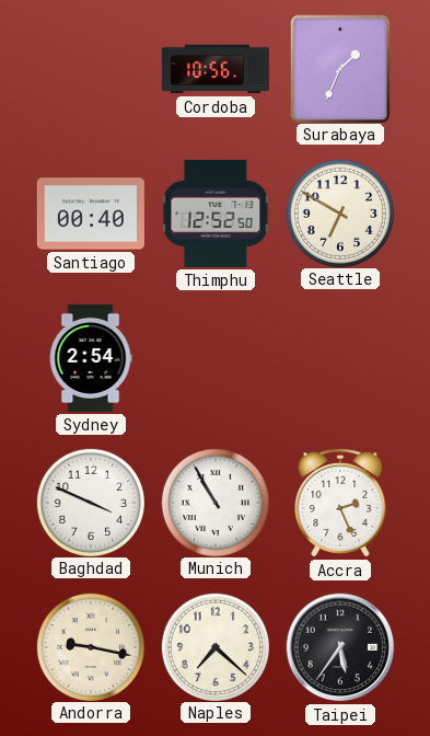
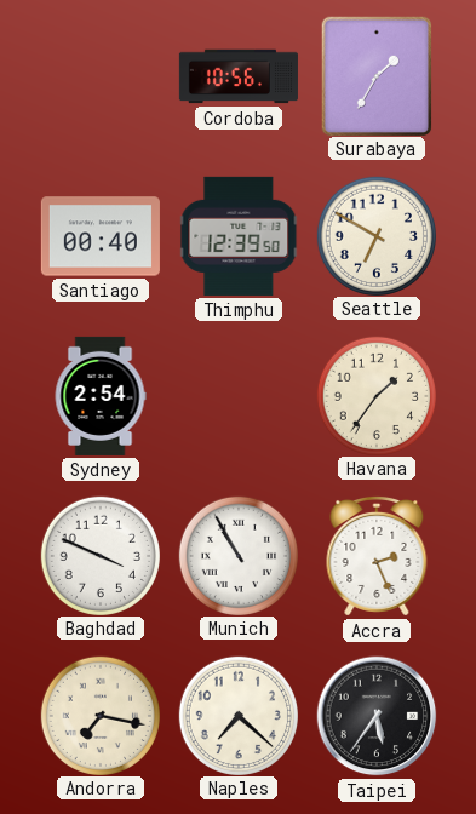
Surabaya: 1:34 -> 1:35
Thimphu: 12:52 -> 12:39
Havana: none -> 1:36
Andorra: 9:17 -> 7:17
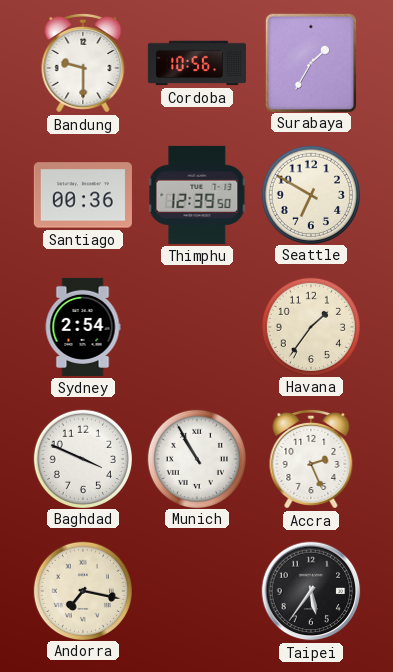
Bandung: none -> 9:30
Santiago: 00:40 -> 00:36
Naples: 7:22 -> none
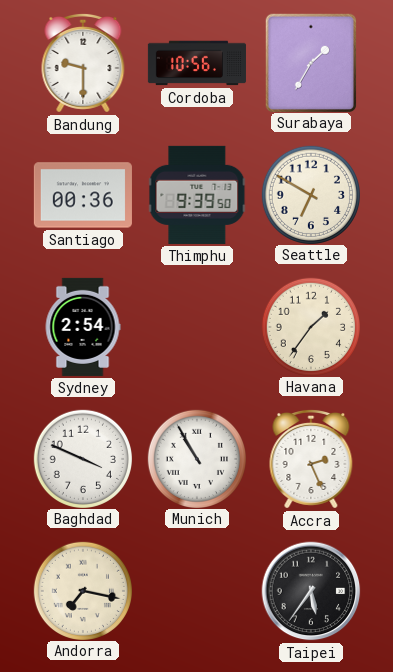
Thimphu: 12:39 -> 9:39
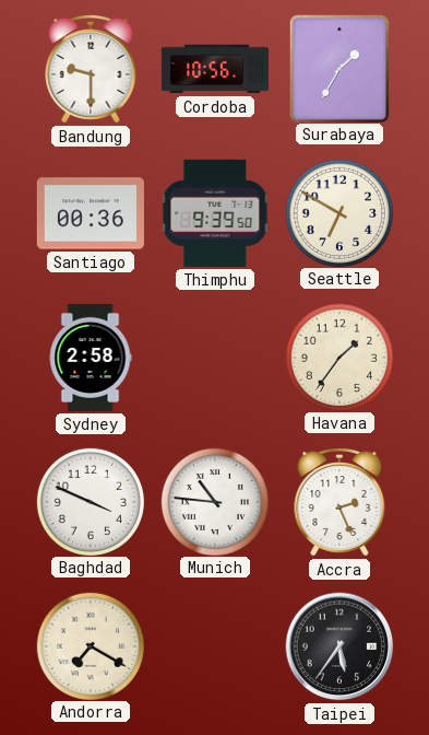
Sydney: 2:54 -> 2:58
Munich: 10:55 -> 10:46
Andorra: 7:17 -> 7:20
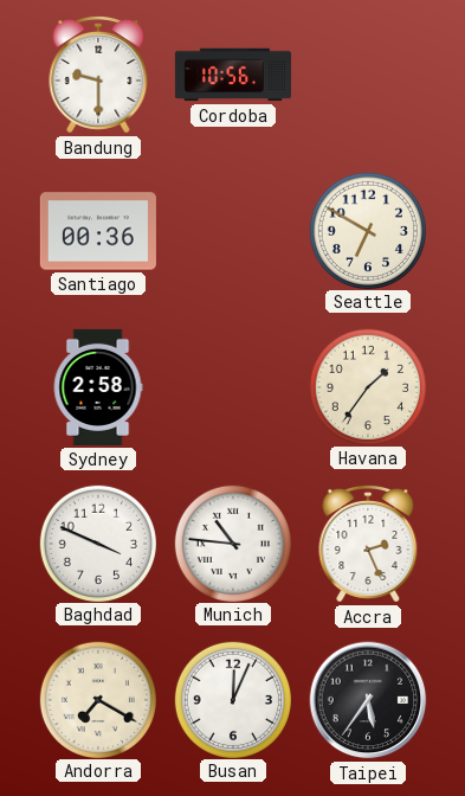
Surabaya: 1:35 -> none
Thimphu: 9:39 -> none
Busan: none -> 12:04
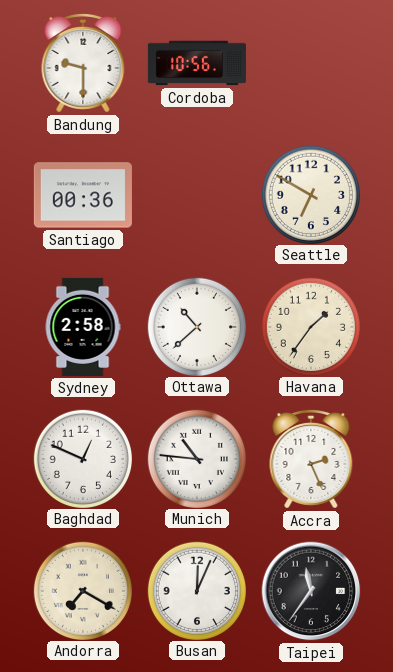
Ottawa: none -> 10:38
Baghdad: 3:49 -> 12:49
Taipei: 5:36 -> 11:36
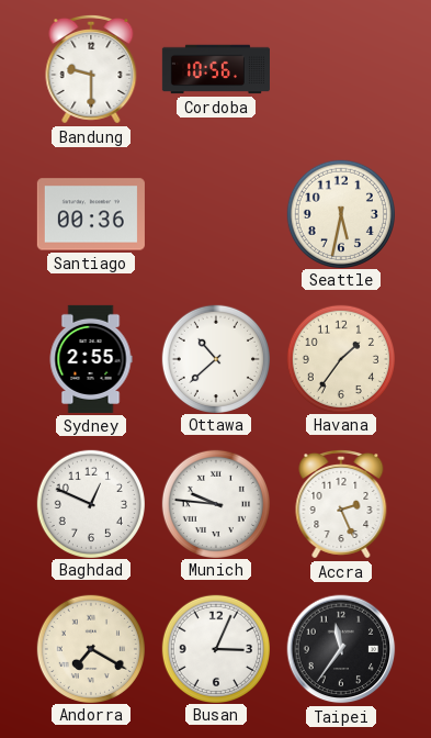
Seattle: 6:50 -> 5:32
Sydney: 2:58 -> 2:55
Munich: 10:46 -> 9:46
Busan: 12:04 -> 3:04
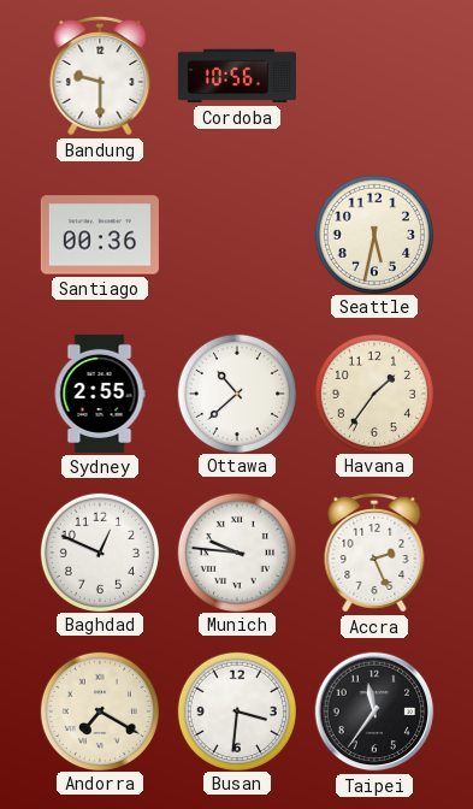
Busan: 3:04 -> 3:31
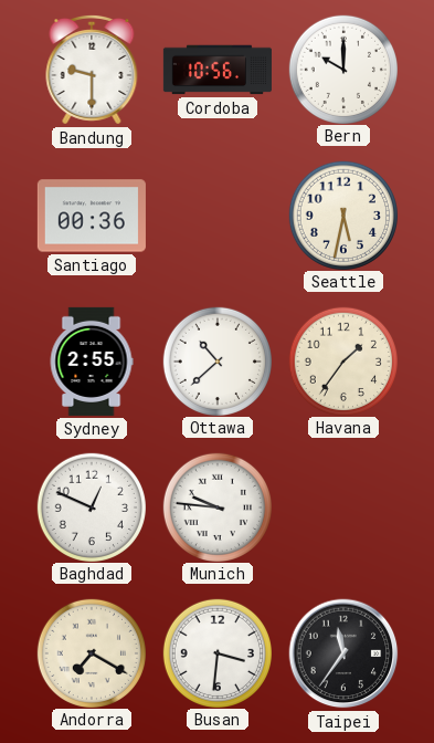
Bern: none -> 10:00
Accra: 2:26 -> none
